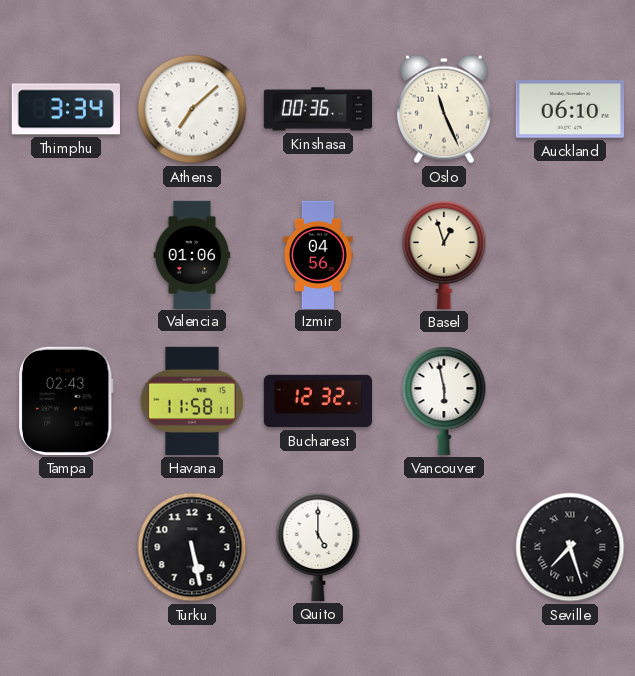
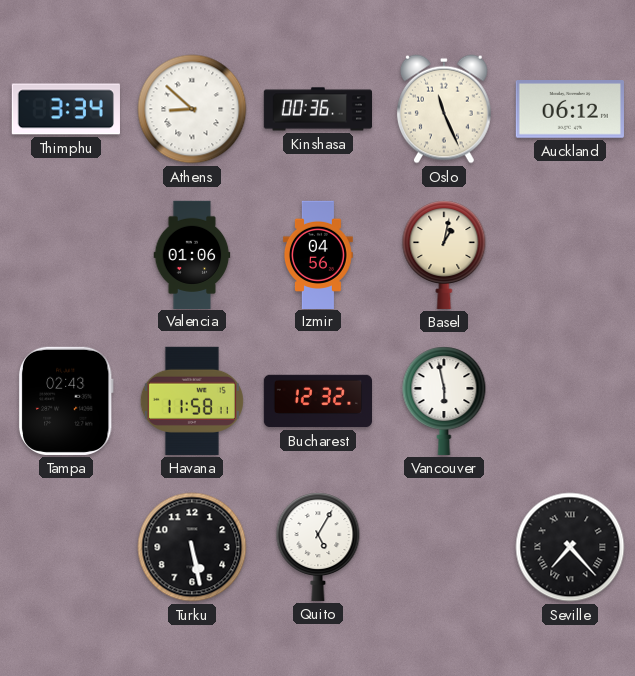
Athens: 7:08 -> 8:52
Auckland: 06:10 -> 06:12
Basel: 12:57 -> 1:02
Quito: 5:00 -> 5:05
Seville: 7:27 -> 7:23
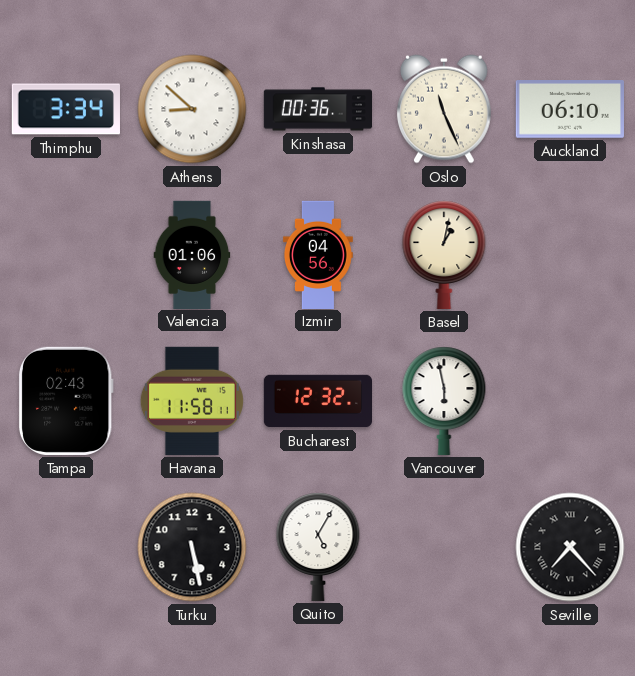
Auckland: 06:12 -> 06:10
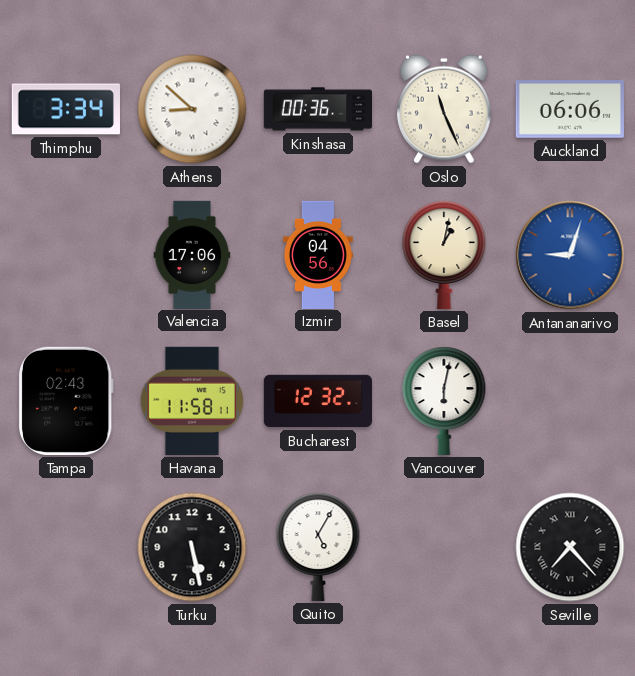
Auckland: 06:10 -> 06:06
Valencia: 01:06 -> 17:06
Antananarivo: none -> 9:03
Vancouver: 5:58 -> 6:02
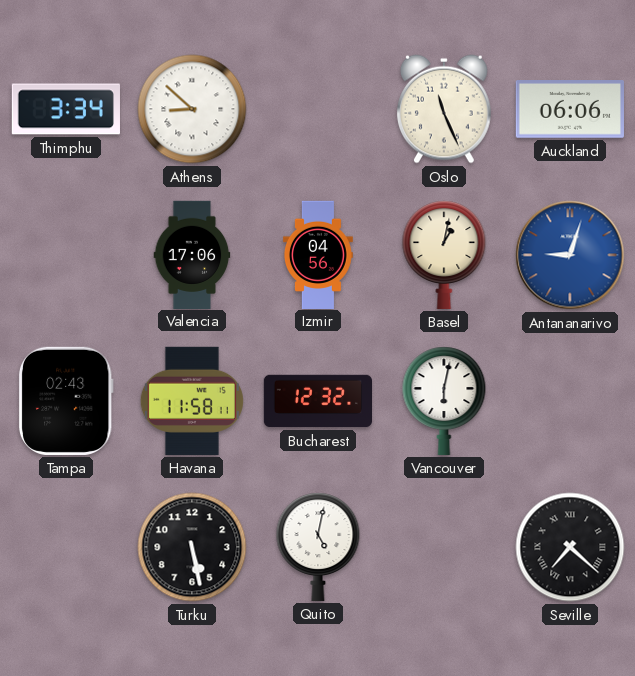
Kinshasa: 00:36 -> none
Quito: 5:05 -> 5:02
Seville: 7:23 -> 7:22
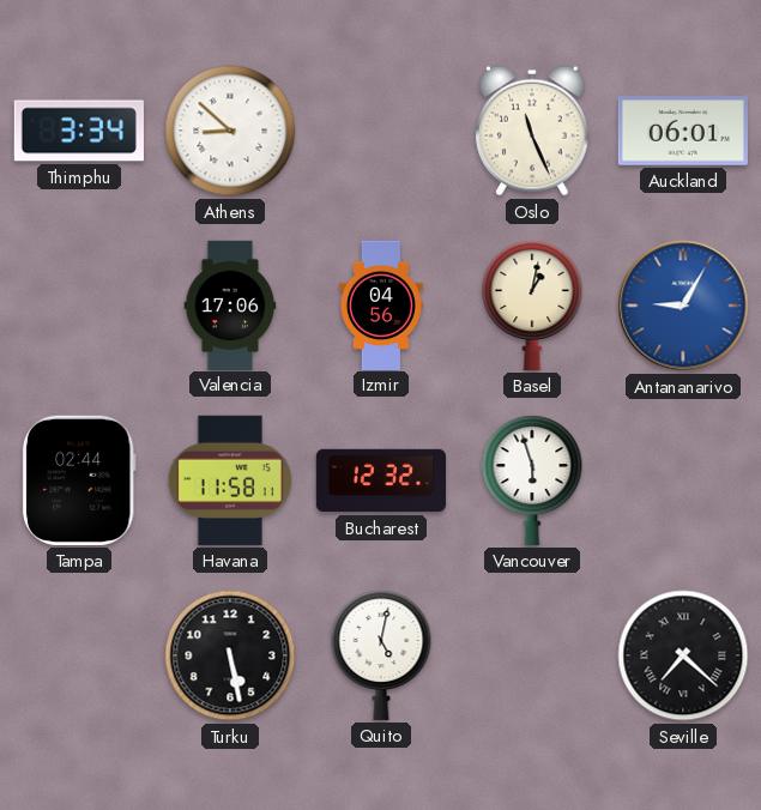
Auckland: 06:06 -> 06:01
Antananarivo: 9:03 -> 9:05
Tampa: 02:43 -> 02:44
Vancouver: 6:02 -> 5:57
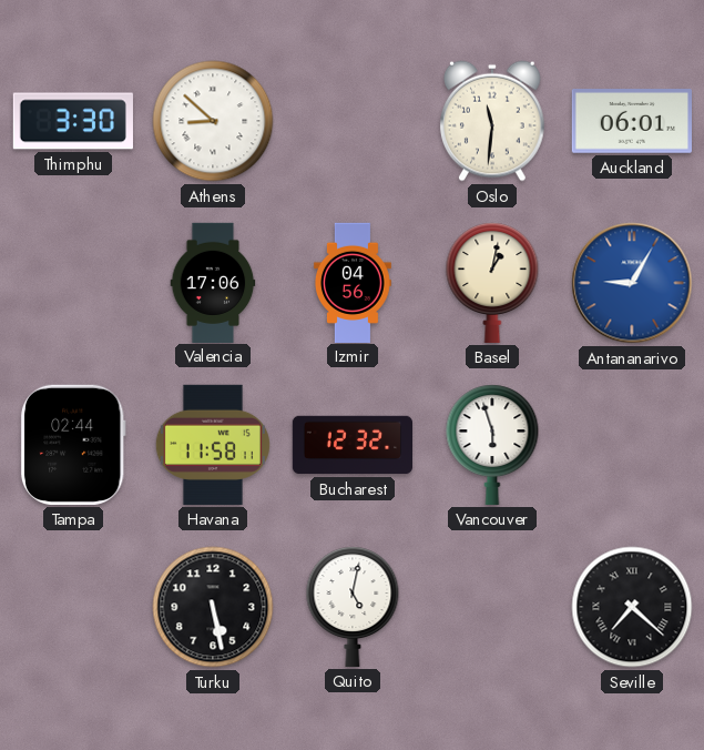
Thimphu: 3:34 -> 3:30
Oslo: 11:26 -> 11:31
